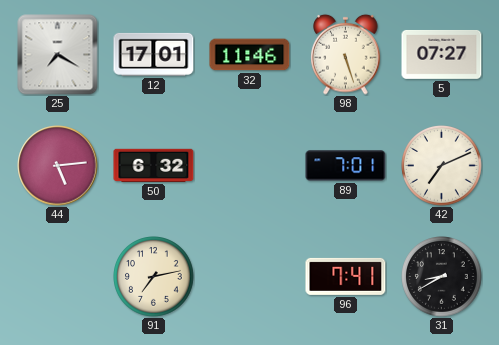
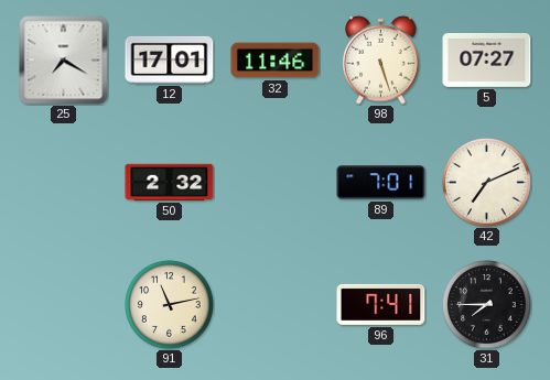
44: 5:14 -> none
50: 6:32 -> 2:32
91: 7:13 -> 11:13
31: 8:40 -> 7:45
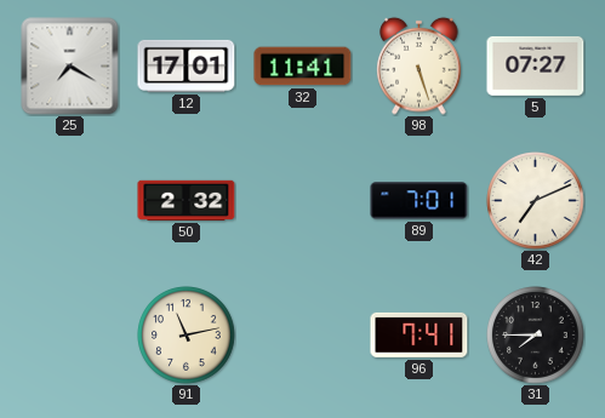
32: 11:46 -> 11:41
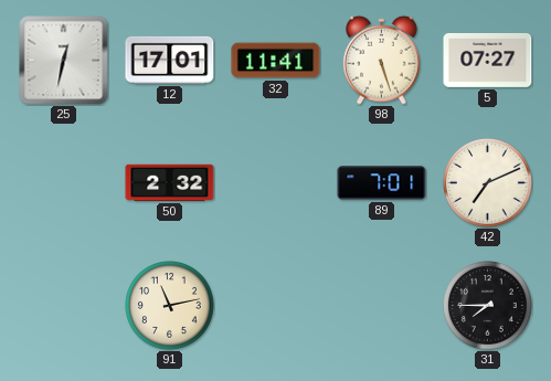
25: 7:20 -> 12:32
96: 7:41 -> none
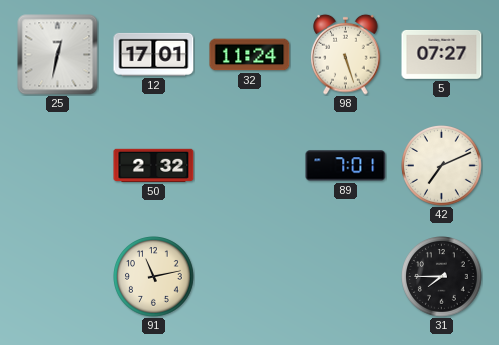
32: 11:41 -> 11:24
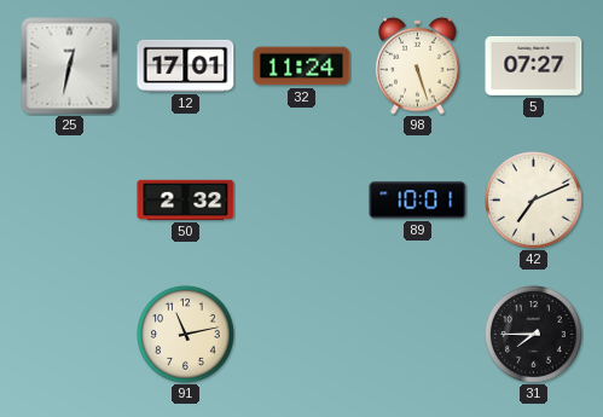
89: 7:01 -> 10:01
